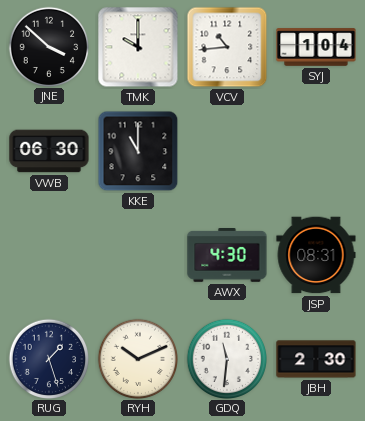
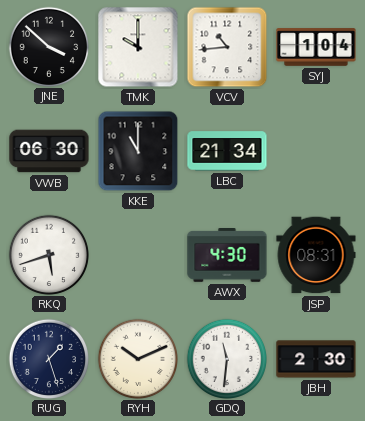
LBC: none -> 21:34
RKQ: none -> 5:42
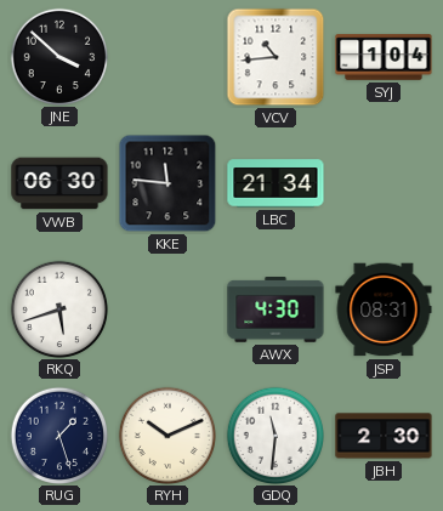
TMK: 10:00 -> none
KKE: 11:00 -> 11:46
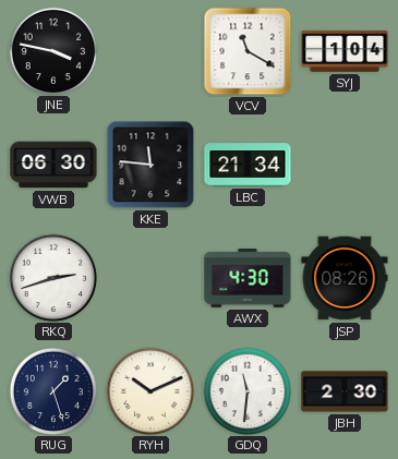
JNE: 3:52 -> 3:47
VCV: 10:44 -> 11:20
RKQ: 5:42 -> 2:42
JSP: 08:31 -> 08:26
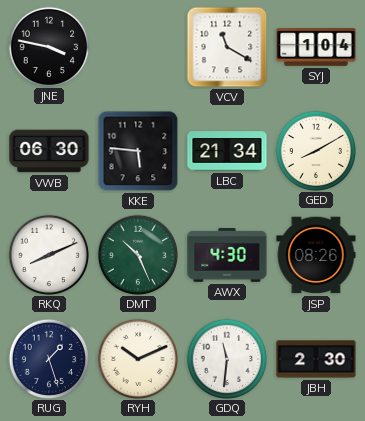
KKE: 11:46 -> 5:46
GED: none -> 8:10
RKQ: 2:42 -> 8:11
DMT: none -> 10:26
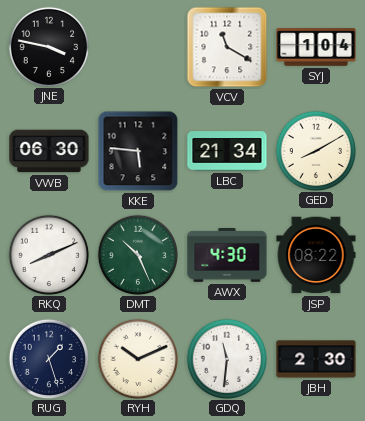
JSP: 08:26 -> 08:22
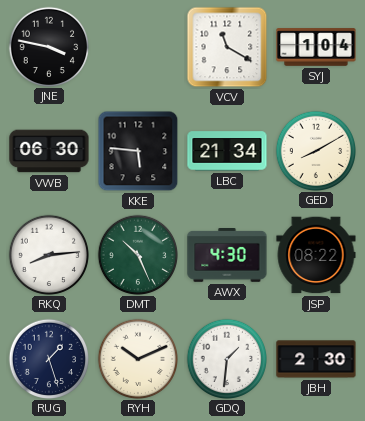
RKQ: 8:11 -> 8:14
GDQ: 11:31 -> 1:31
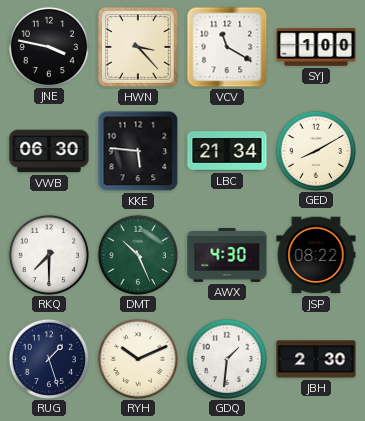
HWN: none -> 3:23
SYJ: 1:04 -> 1:00
RKQ: 8:14 -> 7:30
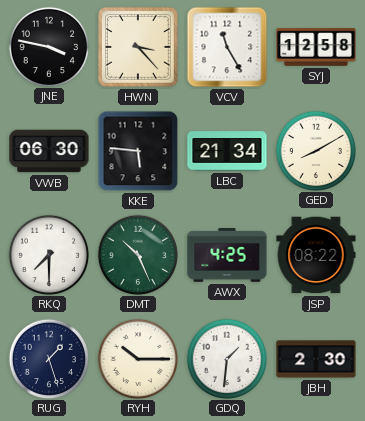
VCV: 11:20 -> 11:25
SYJ: 1:00 -> 12:58
AWX: 4:30 -> 4:25
RYH: 10:11 -> 10:15
